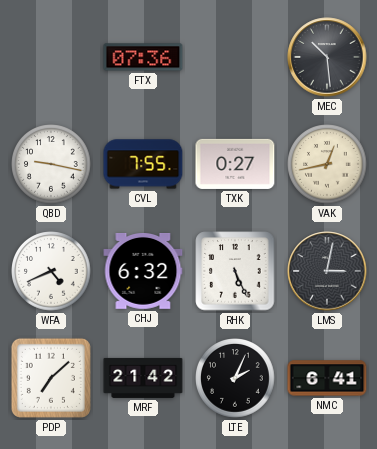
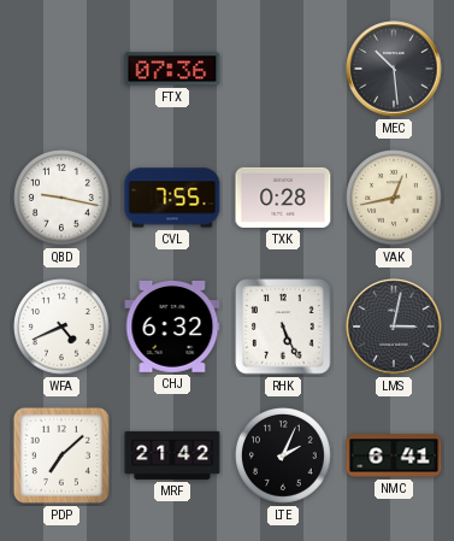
TXK: 0:27 -> 0:28
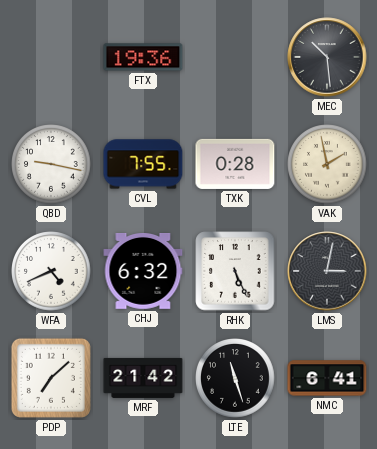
FTX: 07:36 -> 19:36
VAK: 12:43 -> 1:58
LTE: 2:04 -> 11:27
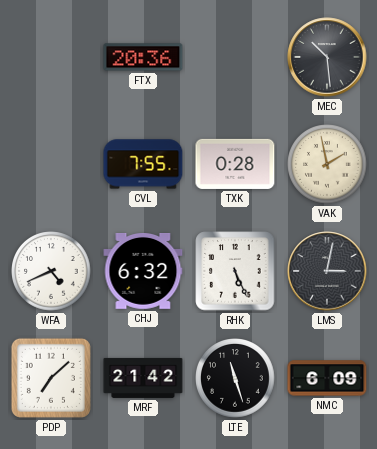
FTX: 19:36 -> 20:36
QBD: 9:17 -> none
NMC: 6:41 -> 6:09
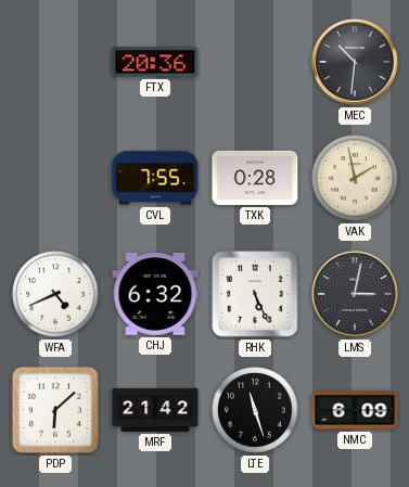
MEC: 10:29 -> 10:31
PDP: 7:08 -> 6:08
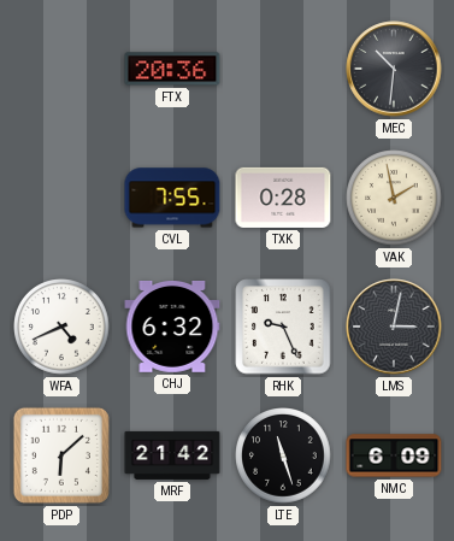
RHK: 5:26 -> 9:26
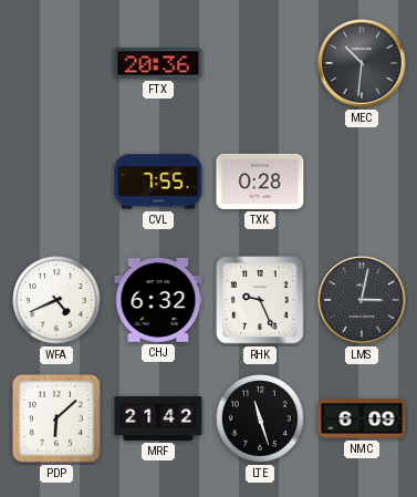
VAK: 1:58 -> none
